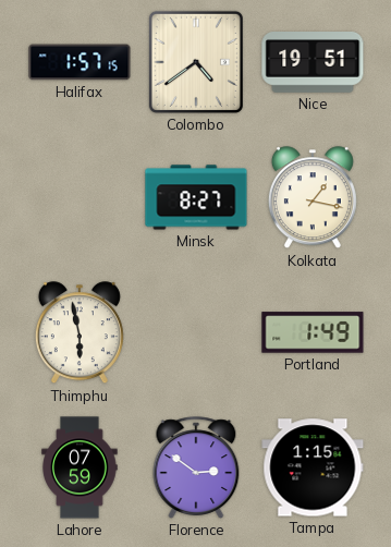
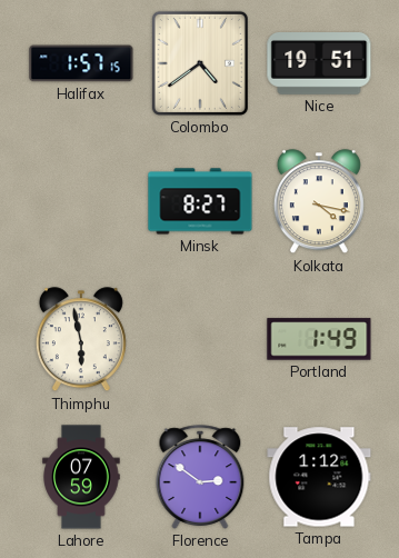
Kolkata: 1:17 -> 4:17
Tampa: 1:15 -> 1:12
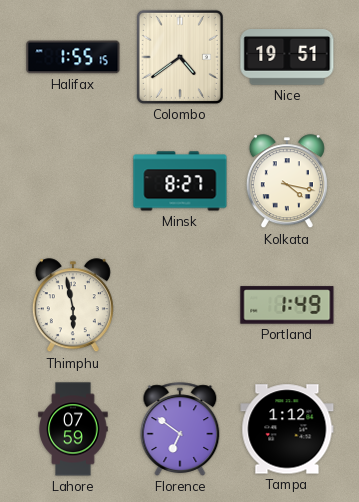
Halifax: 1:57 -> 1:55
Florence: 2:51 -> 6:51
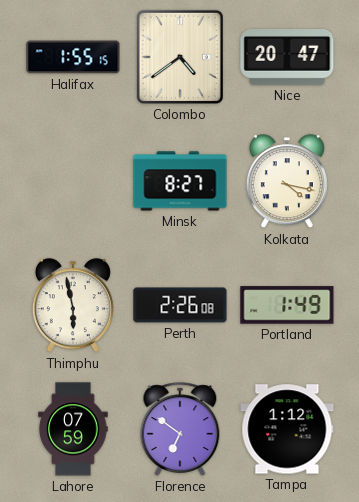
Nice: 19:51 -> 20:47
Perth: none -> 2:26
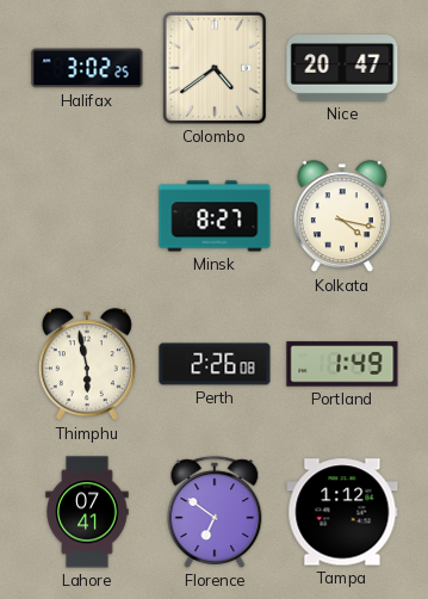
Halifax: 1:55 -> 3:02
Lahore: 07:59 -> 07:41
